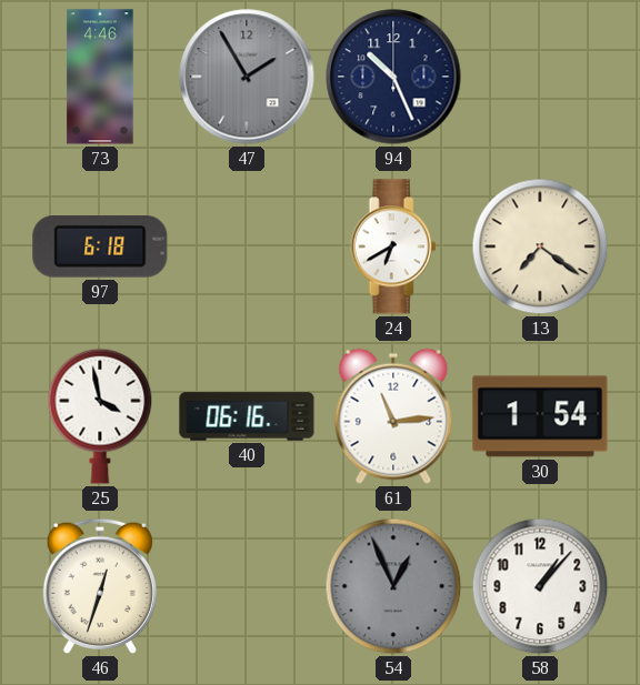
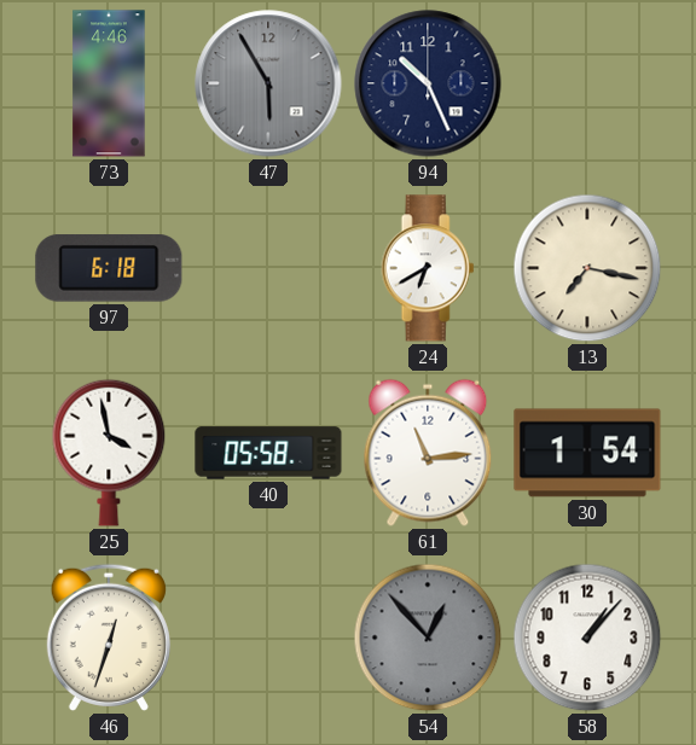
47: 1:55 -> 5:55
13: 7:21 -> 7:17
40: 06:16 -> 05:58
54: 12:56 -> 12:53
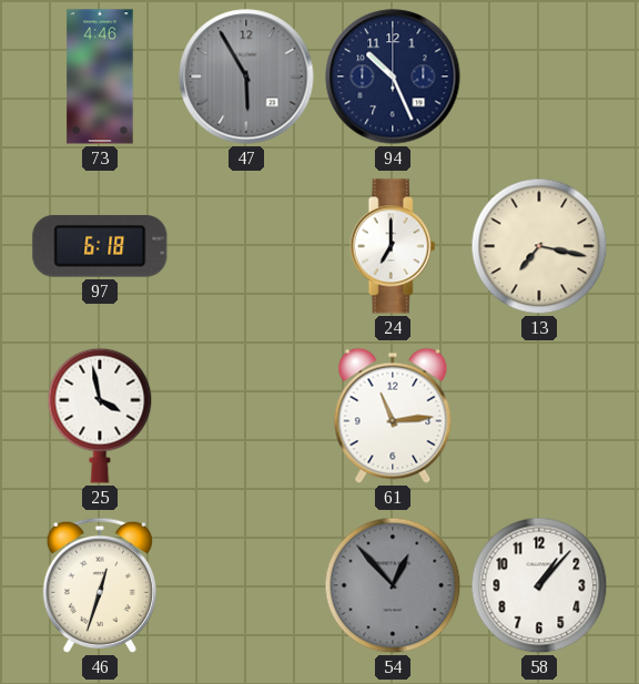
24: 6:40 -> 7:00
40: 05:58 -> none
30: 1:54 -> none
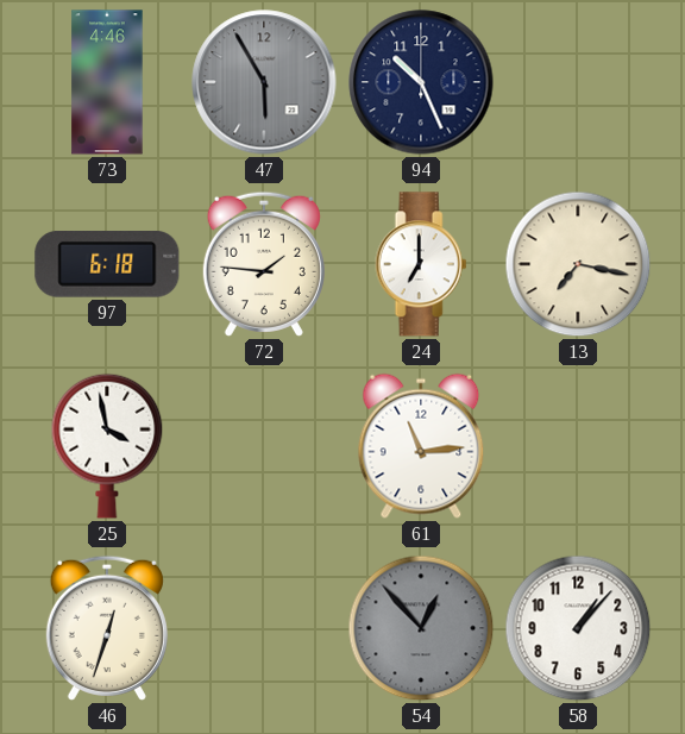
72: none -> 1:46
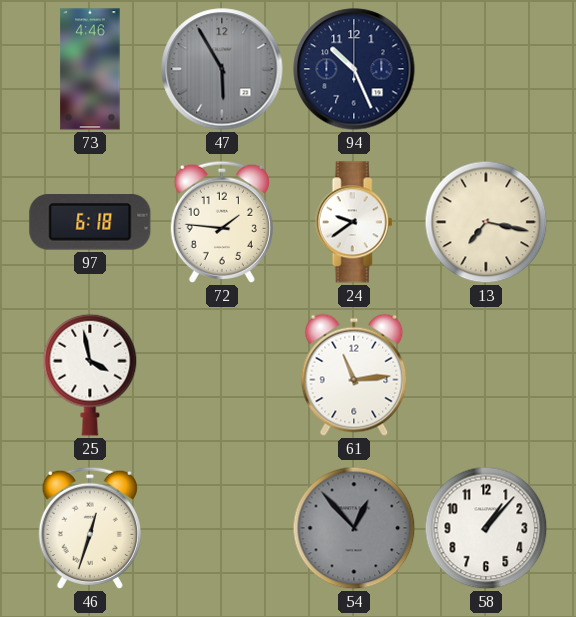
24: 7:00 -> 9:39
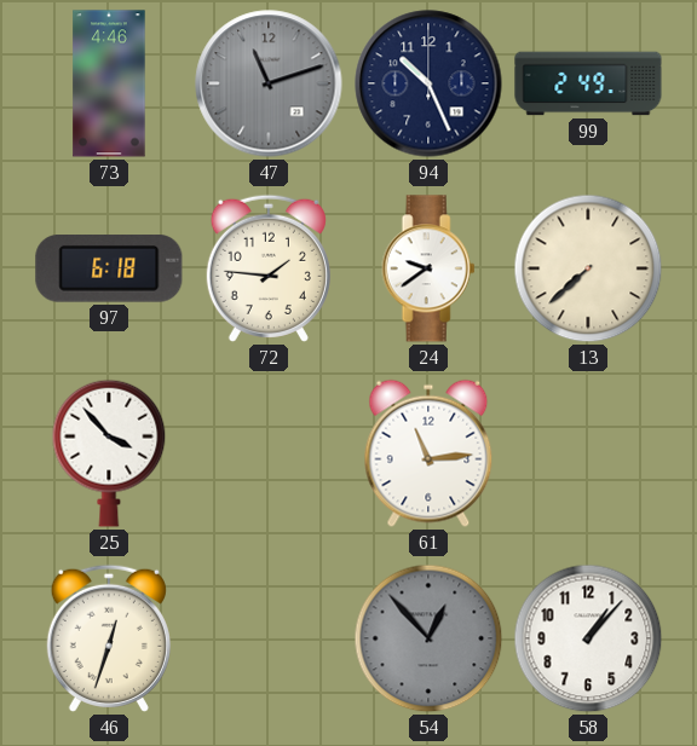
47: 5:55 -> 11:12
99: none -> 2:49
13: 7:17 -> 7:38
25: 3:58 -> 3:53
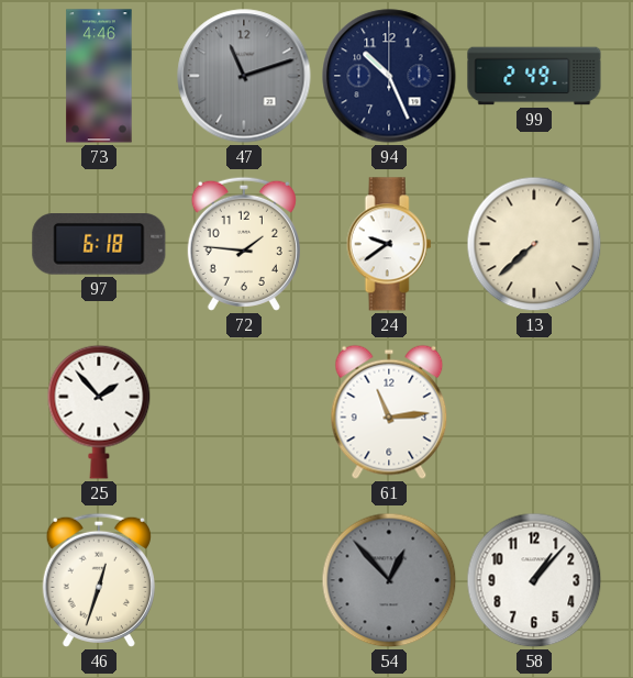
25: 3:53 -> 1:53
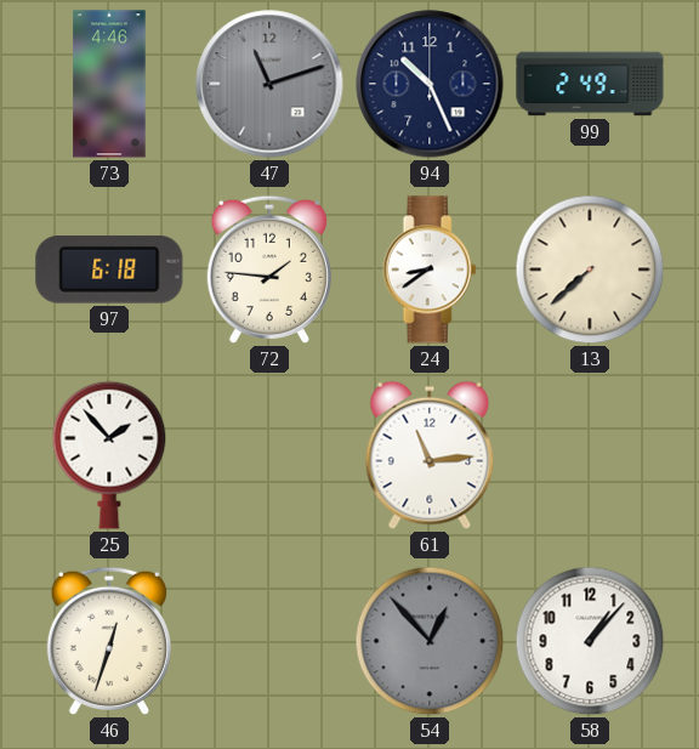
24: 9:39 -> 8:39
